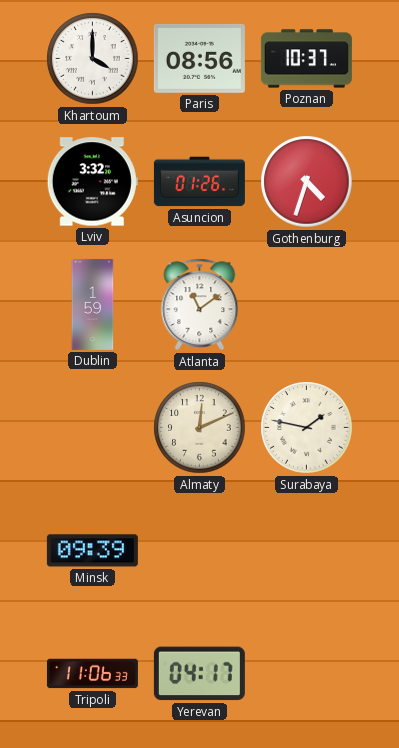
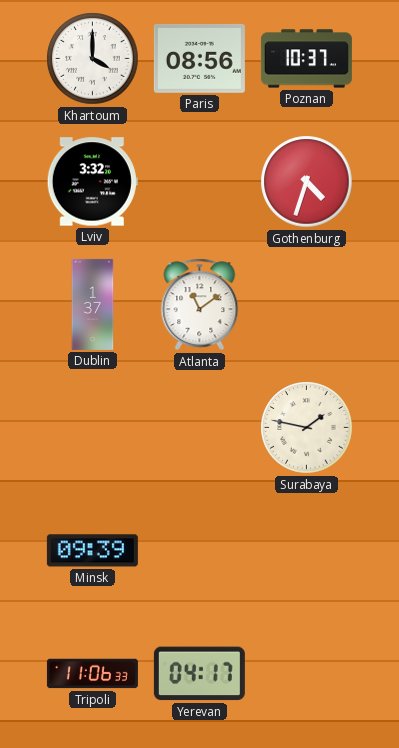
Asuncion: 01:26 -> none
Dublin: 1:59 -> 1:37
Almaty: 12:11 -> none
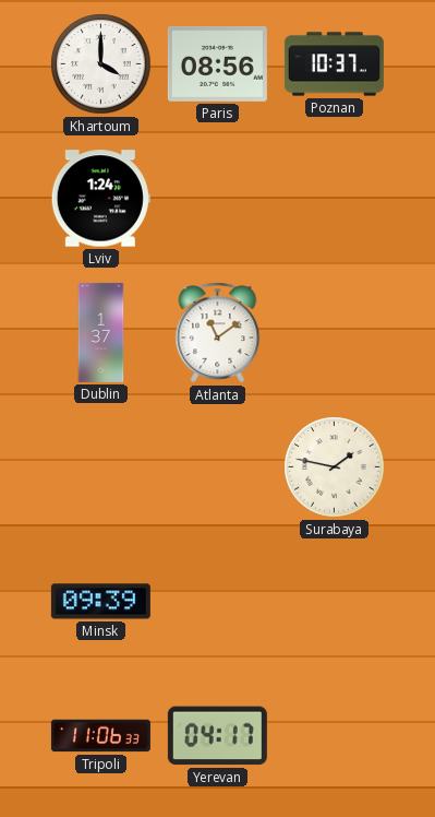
Lviv: 3:32 -> 1:24
Gothenburg: 4:33 -> none
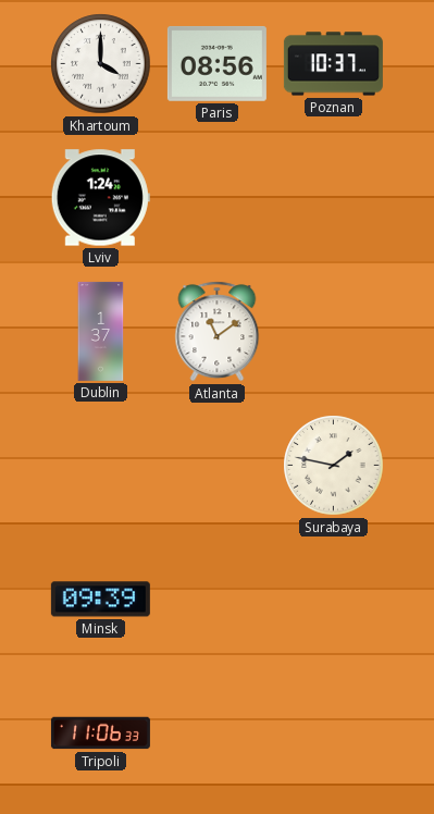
Yerevan: 04:17 -> none
